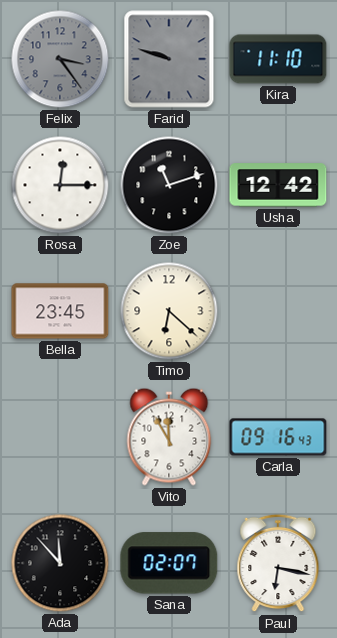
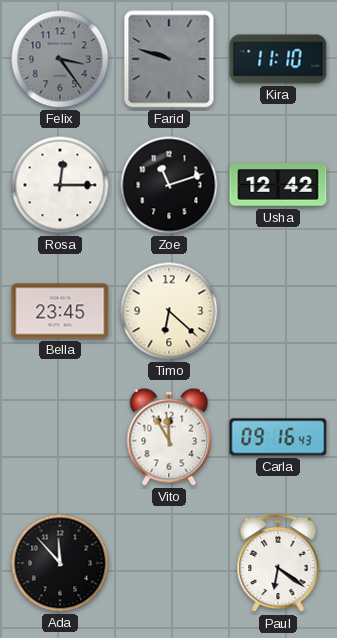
Sana: 02:07 -> none
Paul: 6:17 -> 6:21
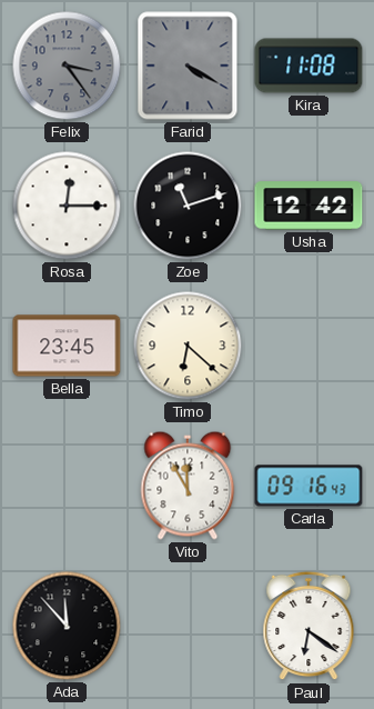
Farid: 9:48 -> 4:20
Kira: 11:10 -> 11:08
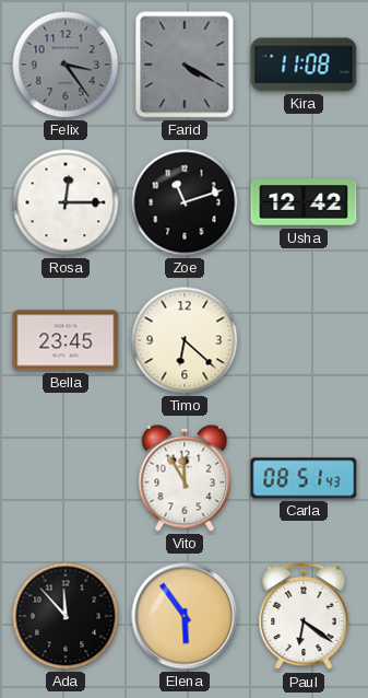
Carla: 09:16 -> 08:51
Elena: none -> 5:54
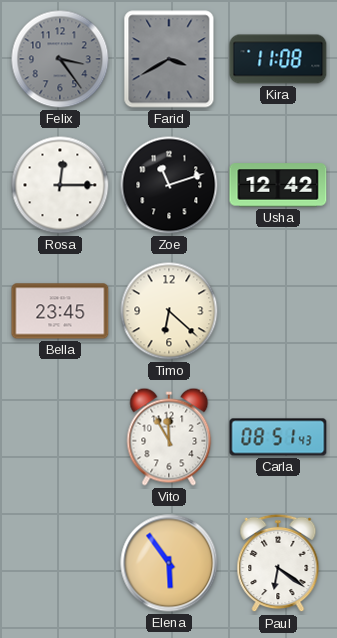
Farid: 4:20 -> 3:40
Ada: 11:53 -> none
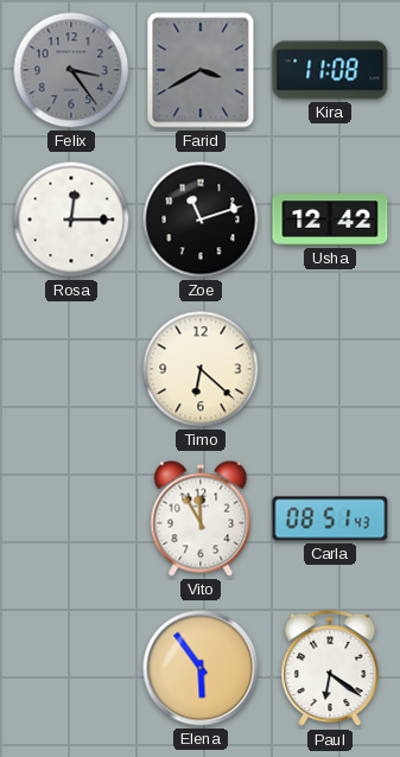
Bella: 23:45 -> none
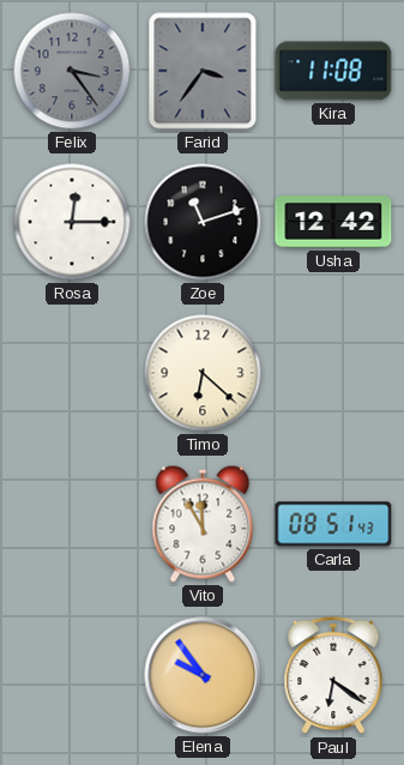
Farid: 3:40 -> 3:36
Elena: 5:54 -> 9:54
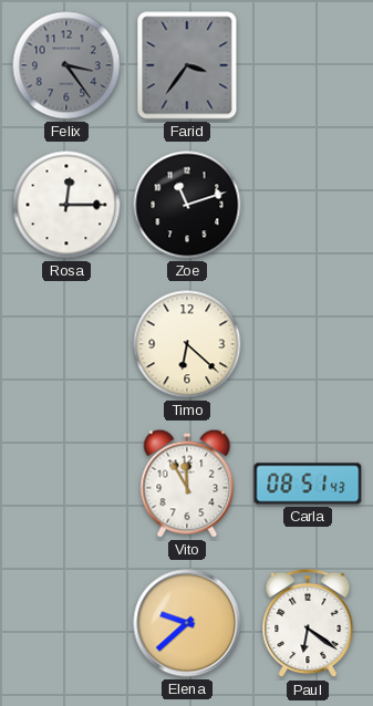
Kira: 11:08 -> none
Usha: 12:42 -> none
Elena: 9:54 -> 9:38
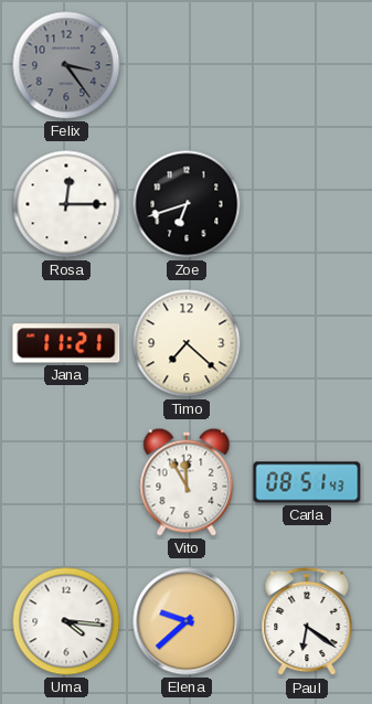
Farid: 3:36 -> none
Zoe: 11:12 -> 6:42
Jana: none -> 11:21
Timo: 6:22 -> 7:22
Uma: none -> 4:16
